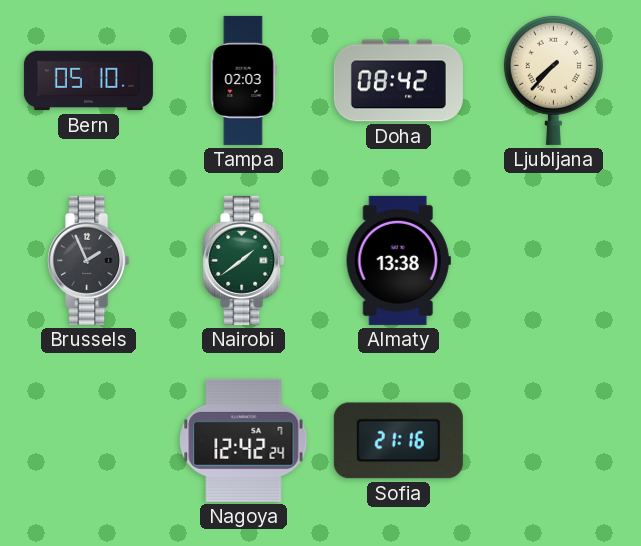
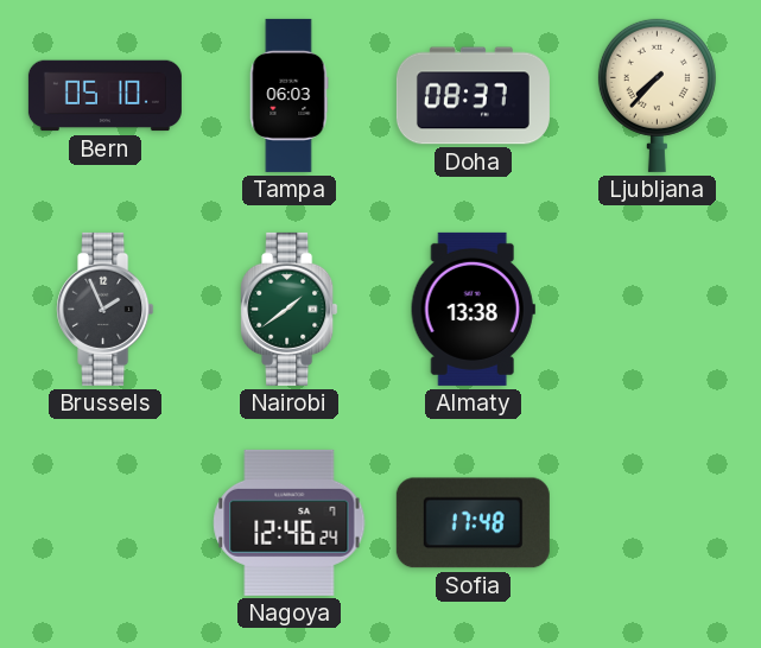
Tampa: 02:03 -> 06:03
Doha: 08:42 -> 08:37
Nagoya: 12:42 -> 12:46
Sofia: 21:16 -> 17:48
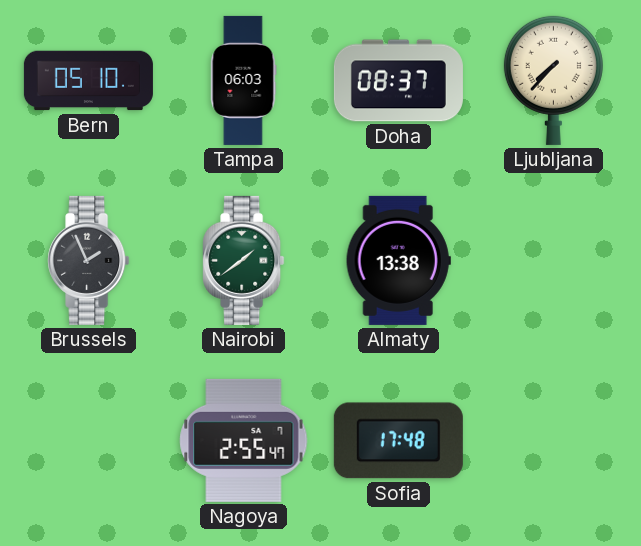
Nagoya: 12:46 -> 2:55
